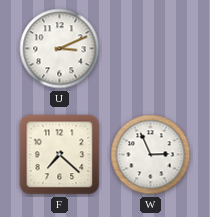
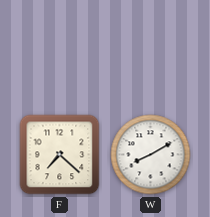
U: 3:11 -> none
W: 2:56 -> 8:10
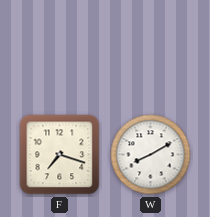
F: 7:22 -> 7:18
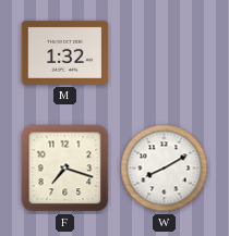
M: none -> 1:32
